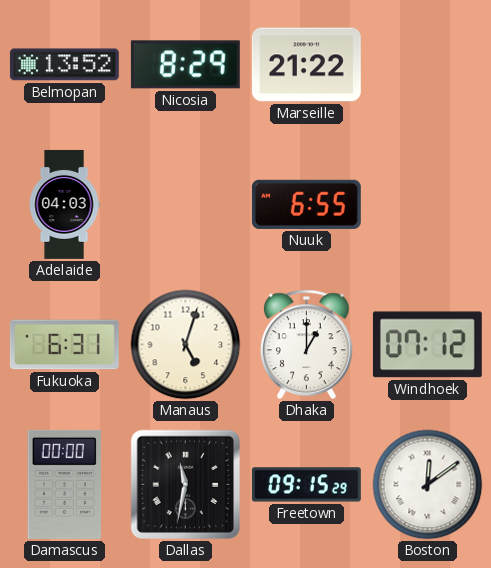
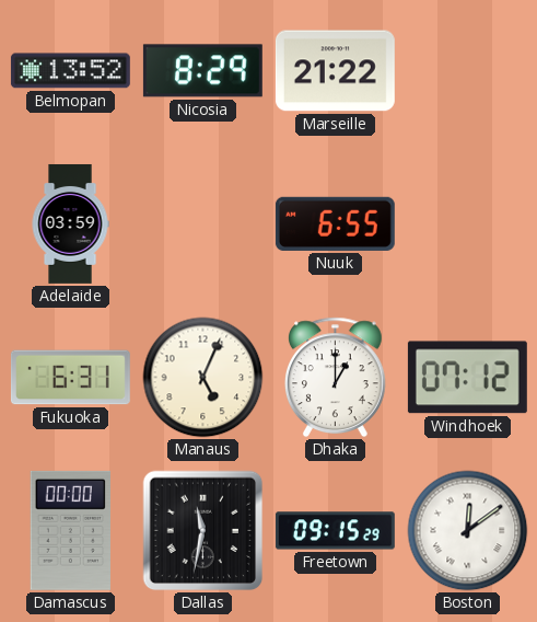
Adelaide: 04:03 -> 03:59
Manaus: 5:03 -> 5:04
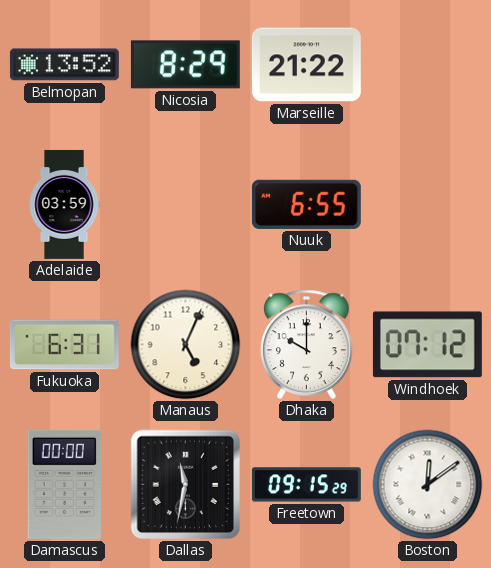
Dhaka: 1:00 -> 10:00
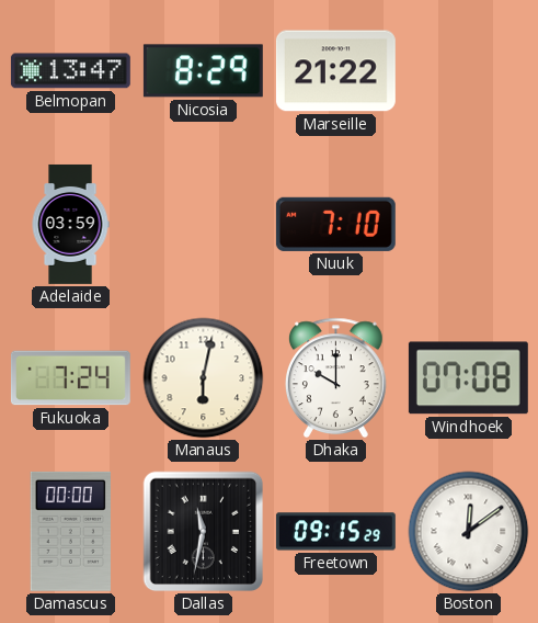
Belmopan: 13:52 -> 13:47
Nuuk: 6:55 -> 7:10
Fukuoka: 6:31 -> 7:24
Manaus: 5:04 -> 6:02
Windhoek: 07:12 -> 07:08
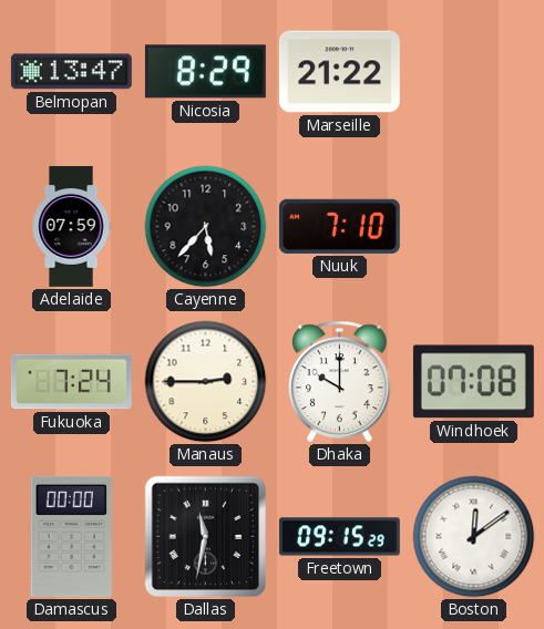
Adelaide: 03:59 -> 07:59
Cayenne: none -> 5:37
Manaus: 6:02 -> 2:45
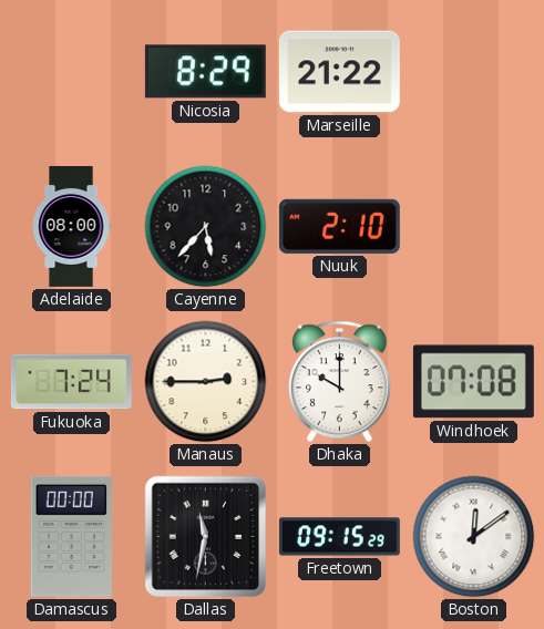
Belmopan: 13:47 -> none
Adelaide: 07:59 -> 08:00
Nuuk: 7:10 -> 2:10
